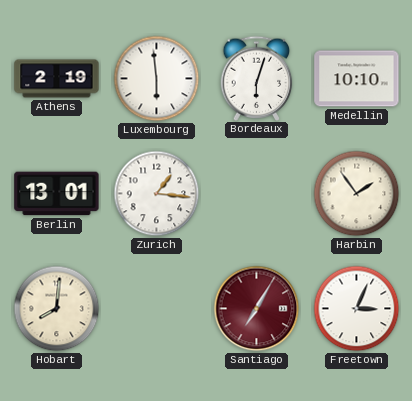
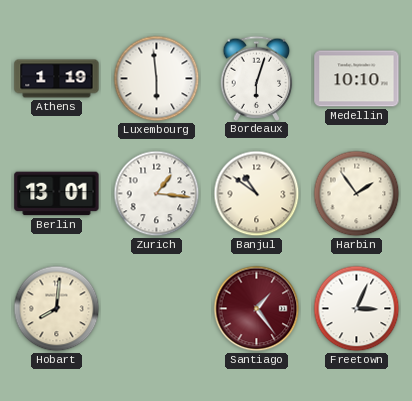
Athens: 2:19 -> 1:19
Banjul: none -> 10:51
Santiago: 7:05 -> 1:24
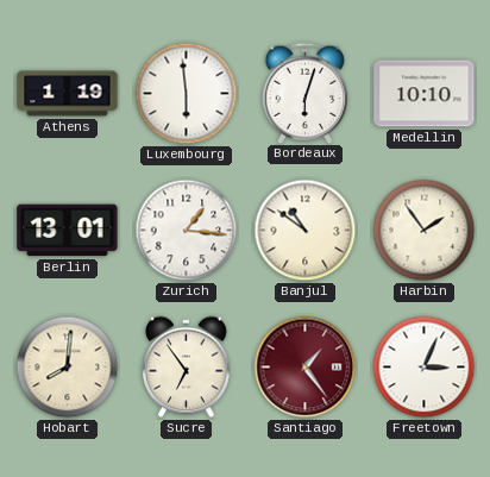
Sucre: none -> 6:54
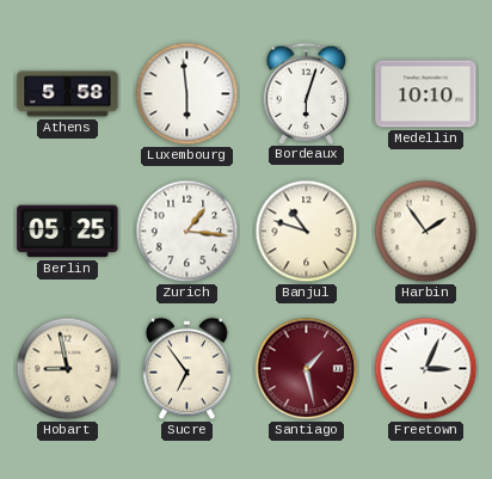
Athens: 1:19 -> 5:58
Berlin: 13:01 -> 05:25
Banjul: 10:51 -> 10:48
Hobart: 8:01 -> 8:58
Santiago: 1:24 -> 1:28
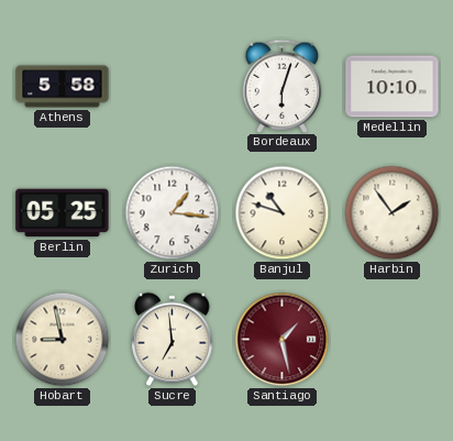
Luxembourg: 5:59 -> none
Sucre: 6:54 -> 6:59
Freetown: 3:04 -> none
